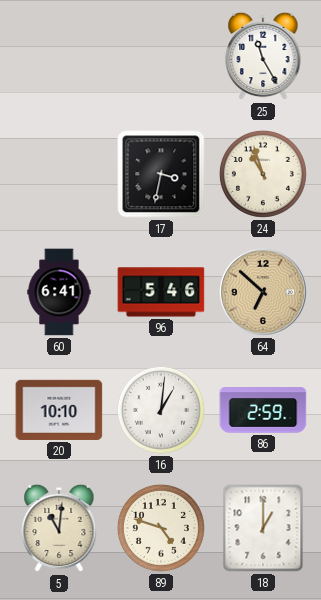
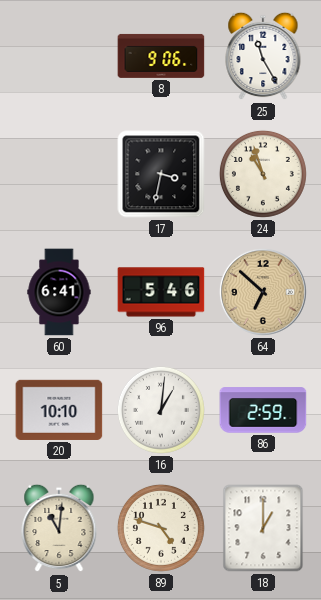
8: none -> 9:06
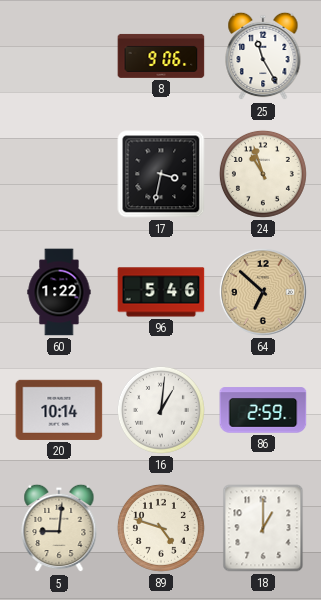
60: 6:41 -> 1:22
20: 10:10 -> 10:14
5: 11:01 -> 9:01
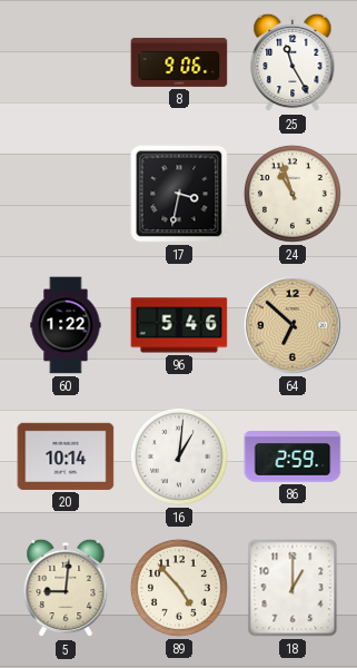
89: 4:48 -> 4:53
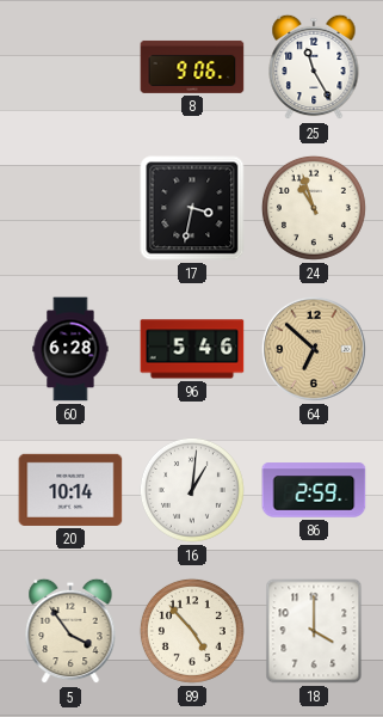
60: 1:22 -> 6:28
5: 9:01 -> 3:54
18: 1:00 -> 4:00
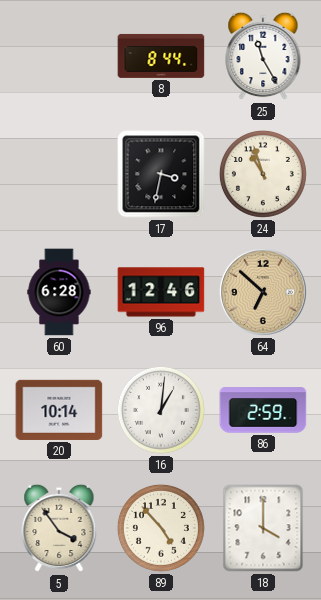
8: 9:06 -> 8:44
96: 5:46 -> 12:46
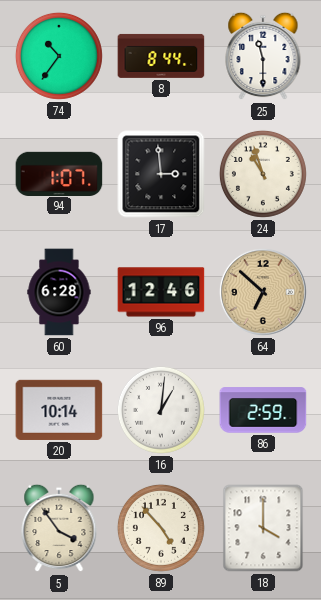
74: none -> 10:36
25: 11:25 -> 11:30
94: none -> 1:07
17: 3:32 -> 2:59
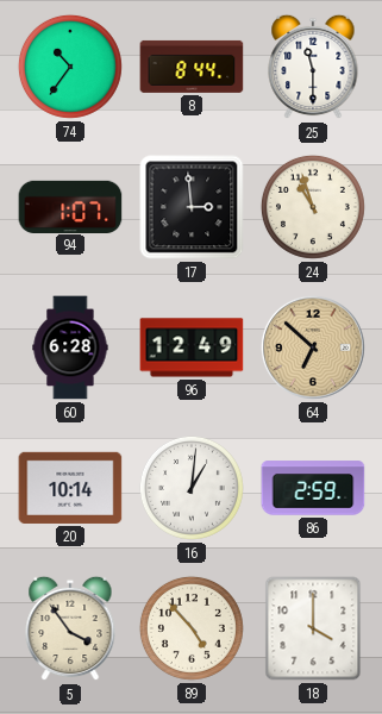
96: 12:46 -> 12:49
